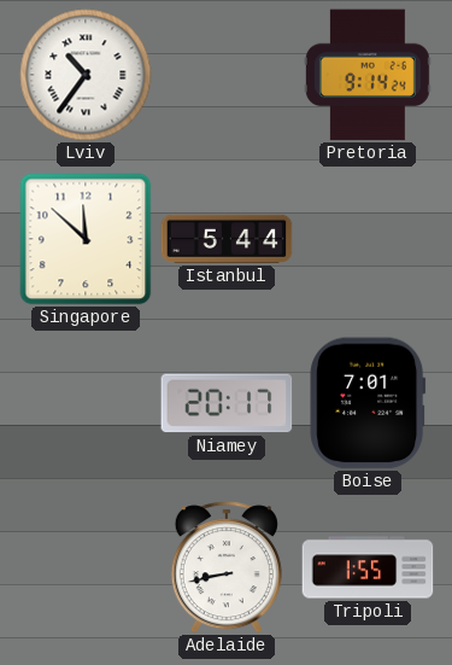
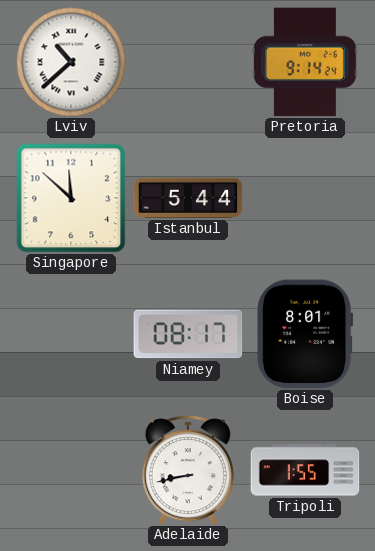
Lviv: 10:36 -> 10:38
Niamey: 20:17 -> 08:17
Boise: 7:01 -> 8:01
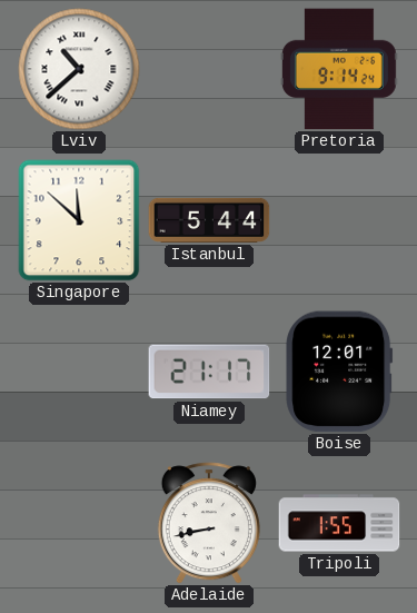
Niamey: 08:17 -> 21:17
Boise: 8:01 -> 12:01
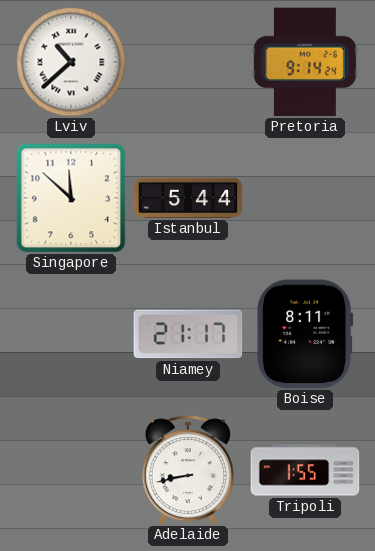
Boise: 12:01 -> 8:11
